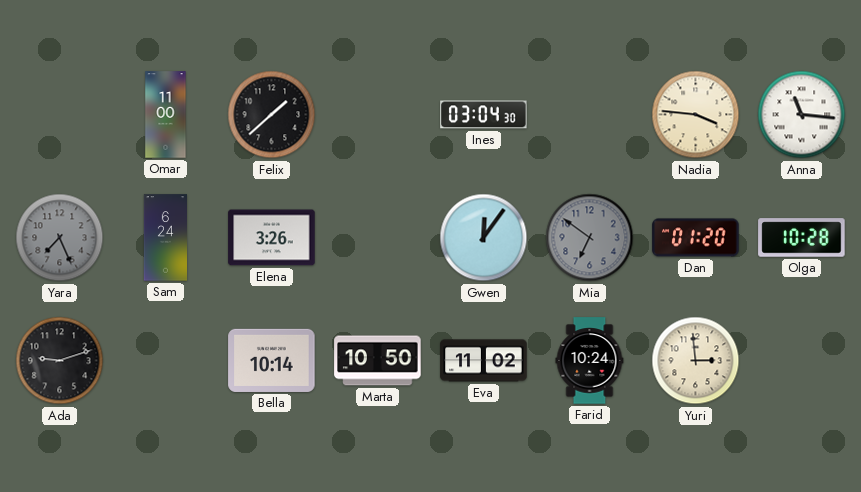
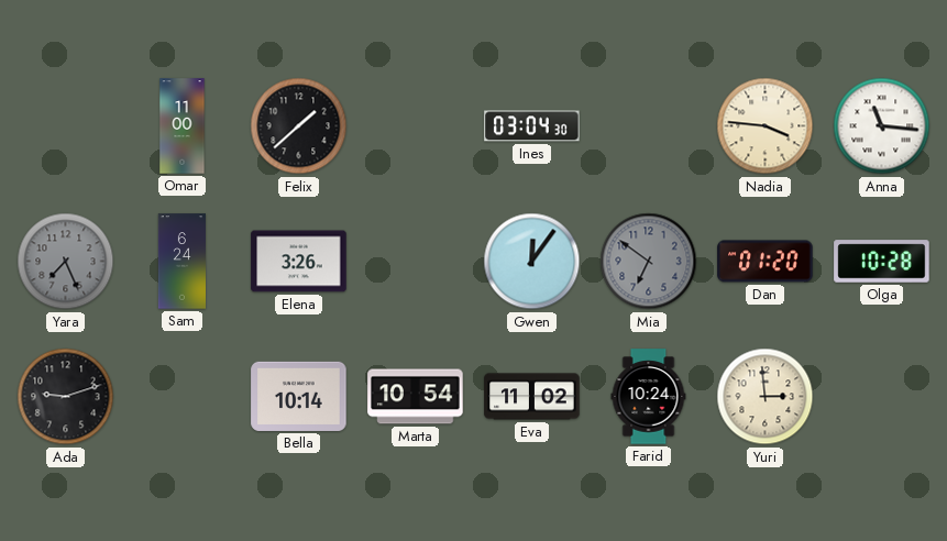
Marta: 10:50 -> 10:54
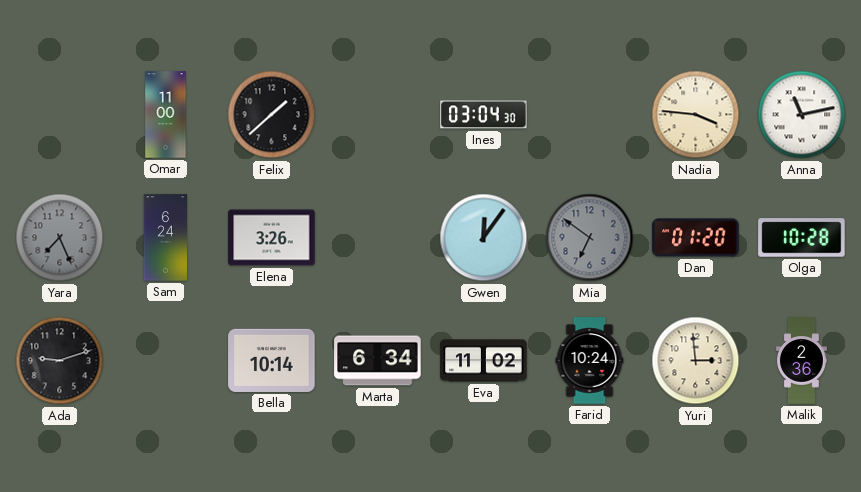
Anna: 11:16 -> 11:13
Marta: 10:54 -> 6:34
Malik: none -> 2:36
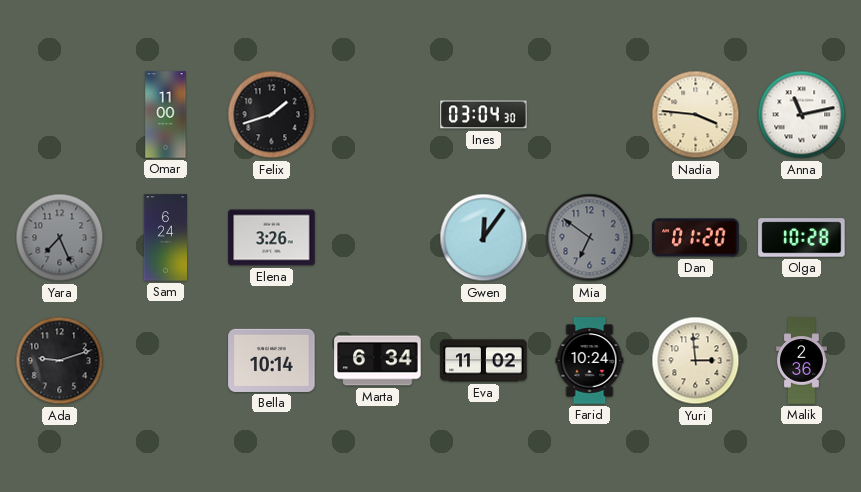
Felix: 1:38 -> 1:42
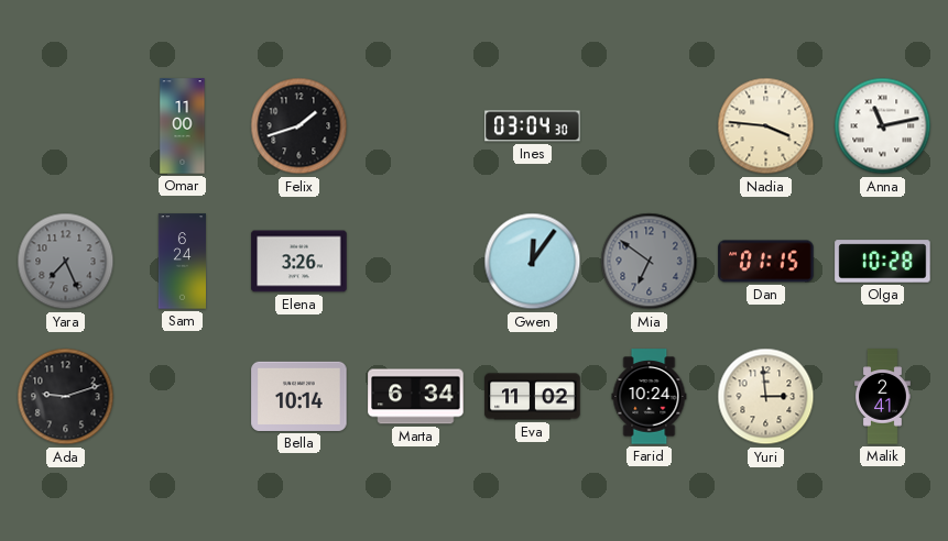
Dan: 01:20 -> 01:15
Malik: 2:36 -> 2:41
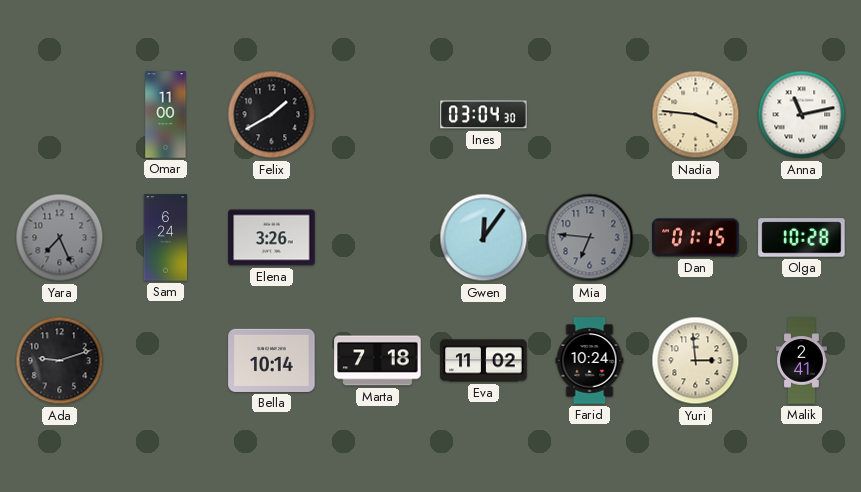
Felix: 1:42 -> 1:40
Mia: 6:51 -> 6:46
Marta: 6:34 -> 7:18
